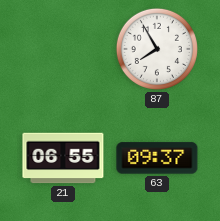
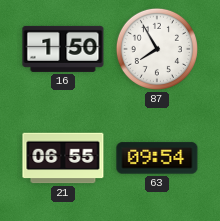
16: none -> 1:50
63: 09:37 -> 09:54
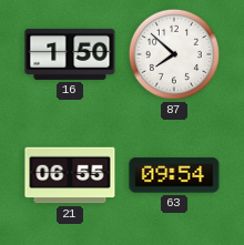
87: 7:55 -> 7:52
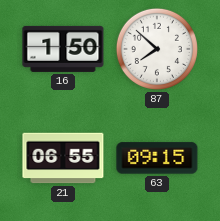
63: 09:54 -> 09:15
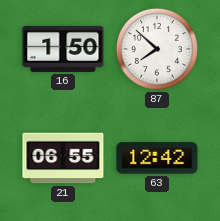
63: 09:15 -> 12:42
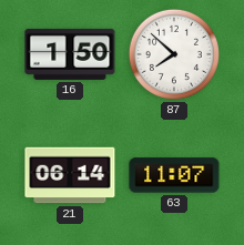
21: 06:55 -> 06:14
63: 12:42 -> 11:07
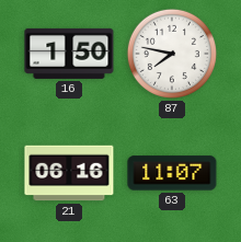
87: 7:52 -> 7:47
21: 06:14 -> 06:16
